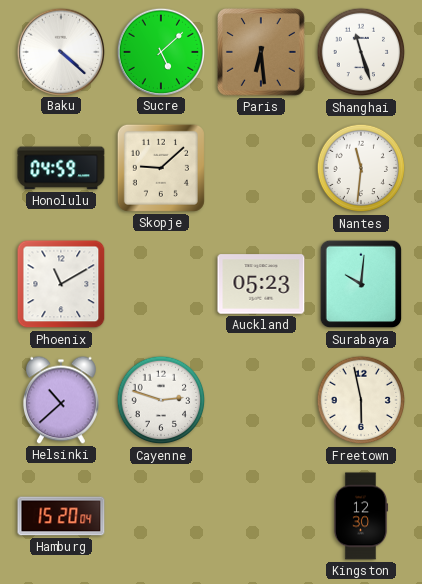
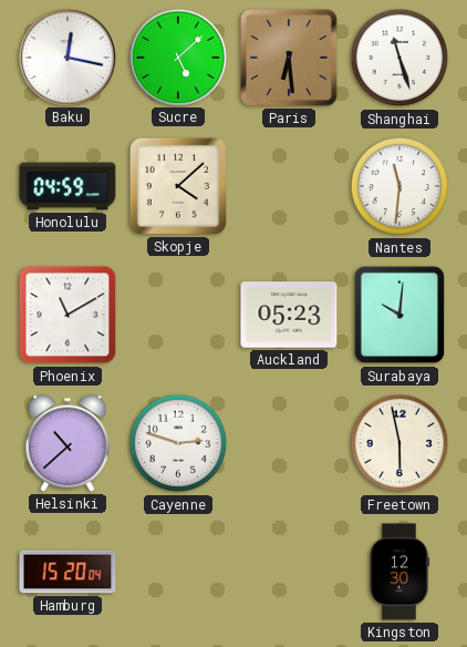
Baku: 4:22 -> 12:17
Skopje: 9:08 -> 4:08
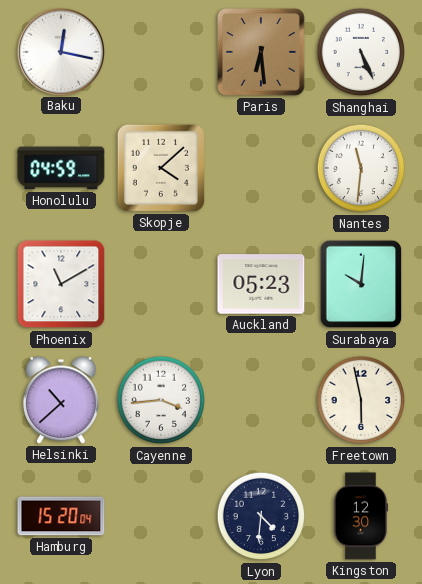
Sucre: 5:08 -> none
Shanghai: 11:27 -> 5:26
Cayenne: 2:48 -> 3:44
Lyon: none -> 4:31
